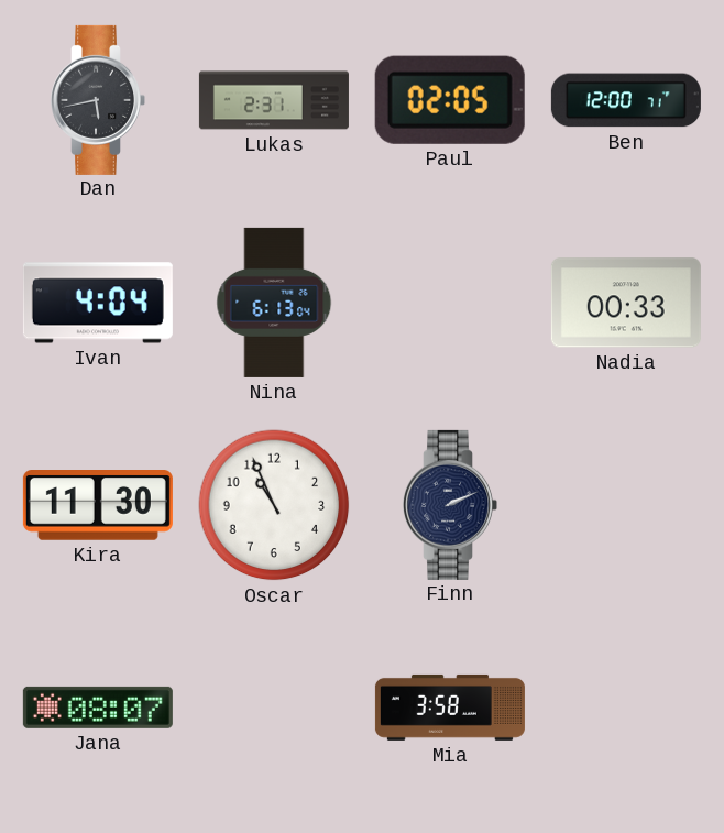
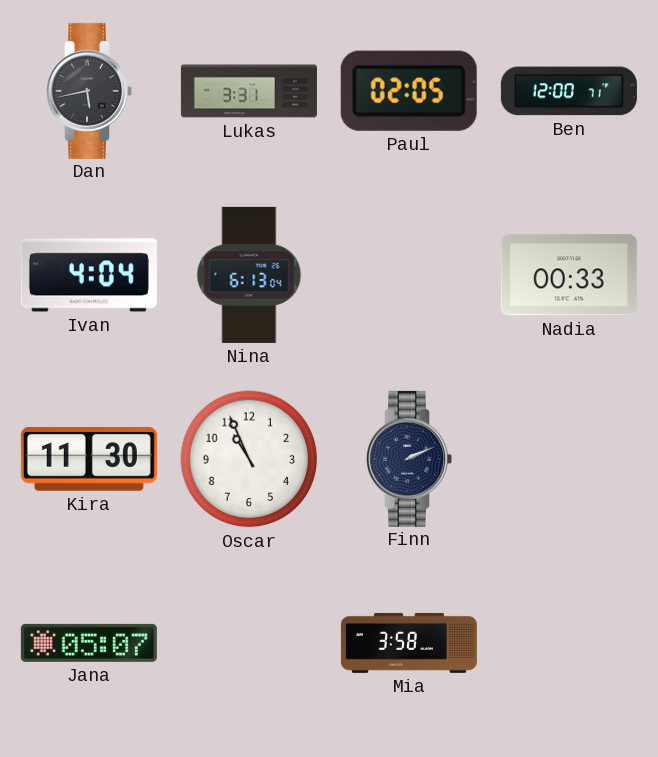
Lukas: 2:31 -> 3:31
Jana: 08:07 -> 05:07
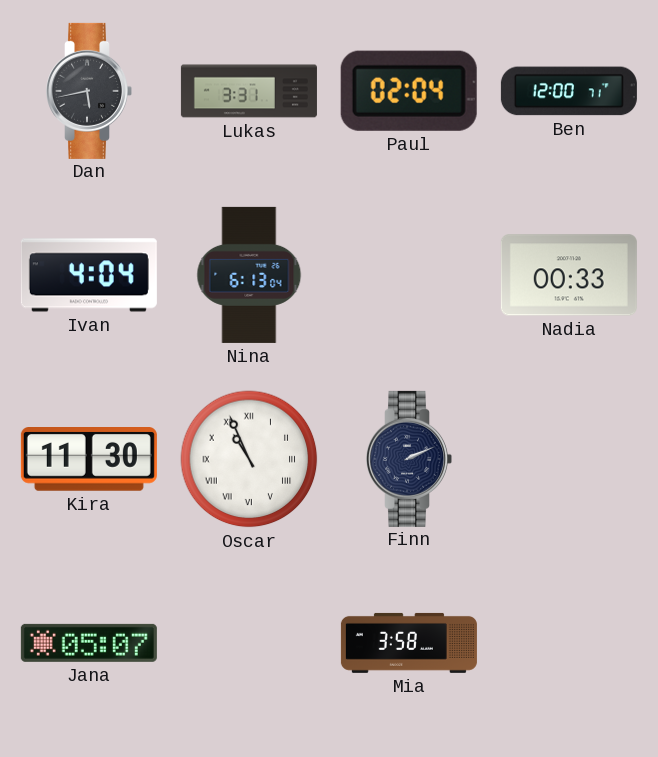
Paul: 02:05 -> 02:04
Oscar numerals: Arabic -> Roman
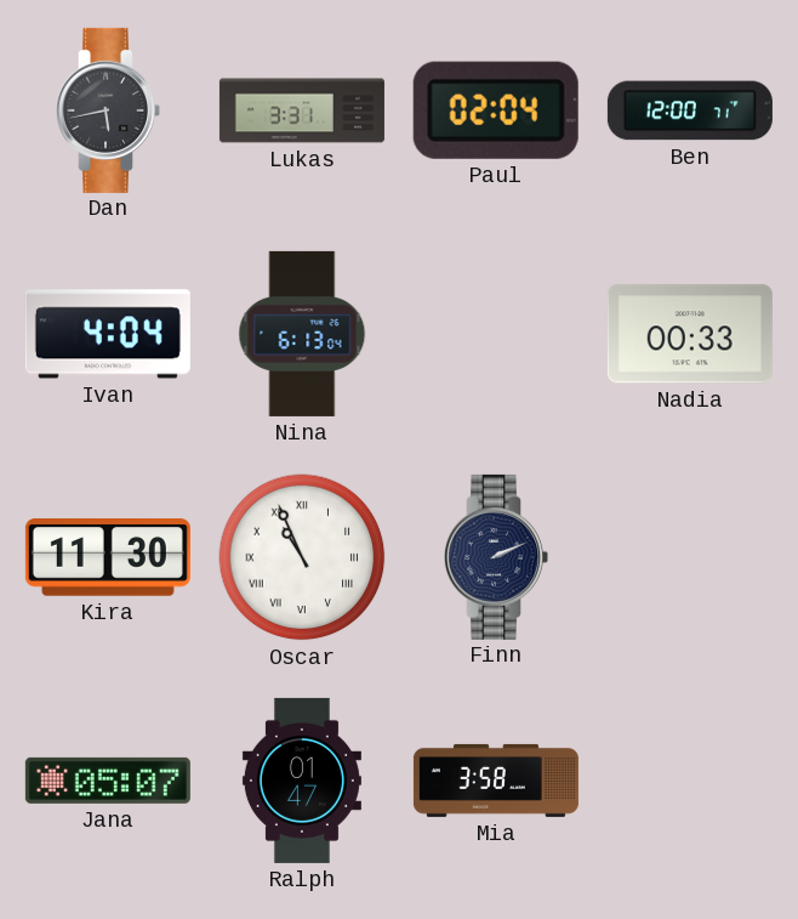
Ralph: none -> 01:47
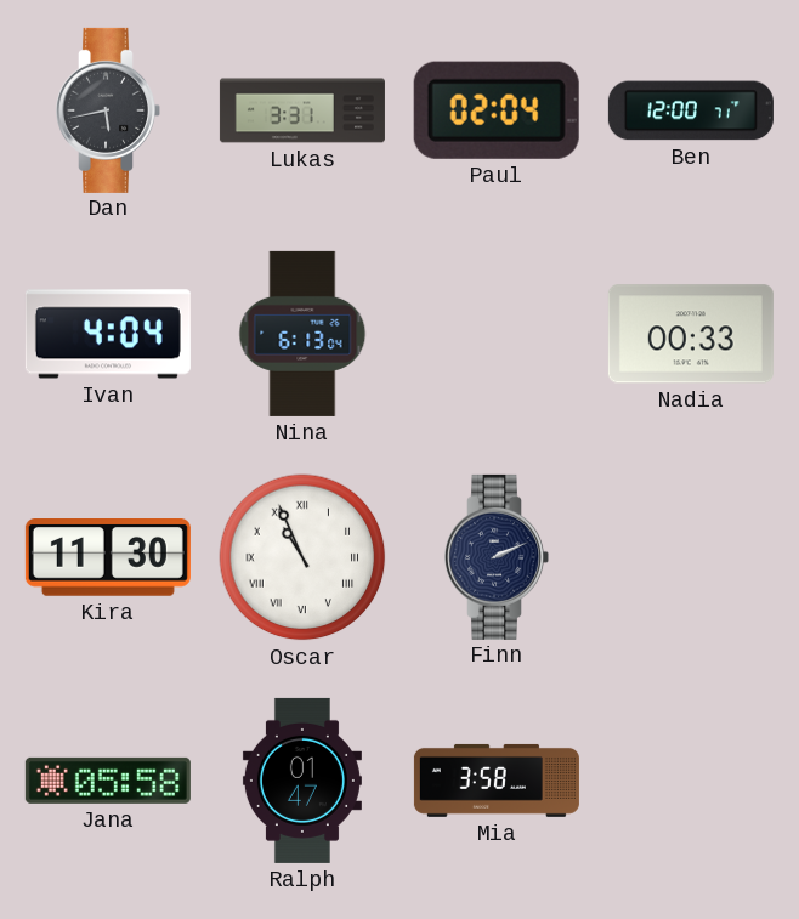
Jana: 05:07 -> 05:58
